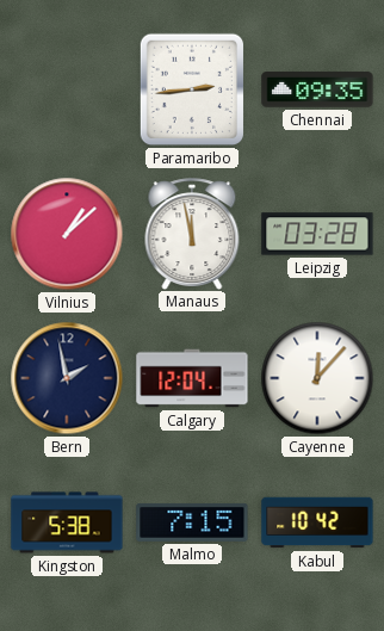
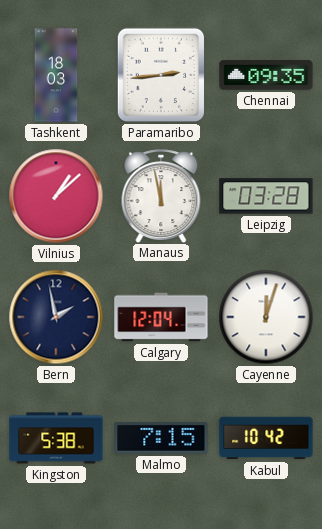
Tashkent: none -> 18:03
Cayenne: 12:07 -> 12:03
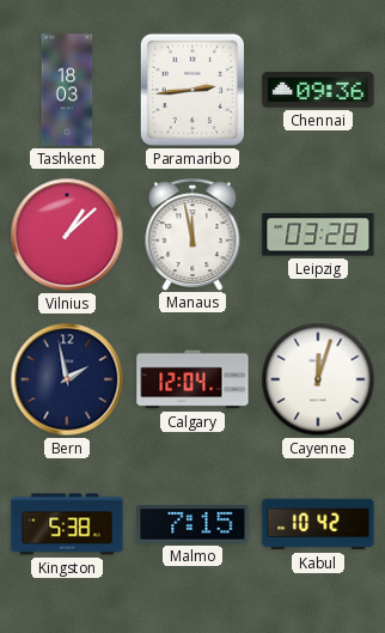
Chennai: 09:35 -> 09:36
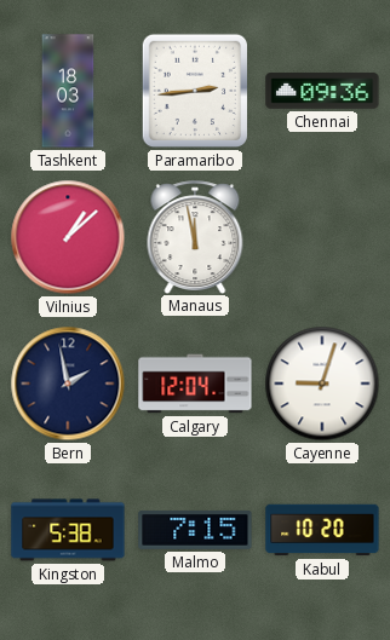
Leipzig: 03:28 -> none
Cayenne: 12:03 -> 9:03
Kabul: 10:42 -> 10:20
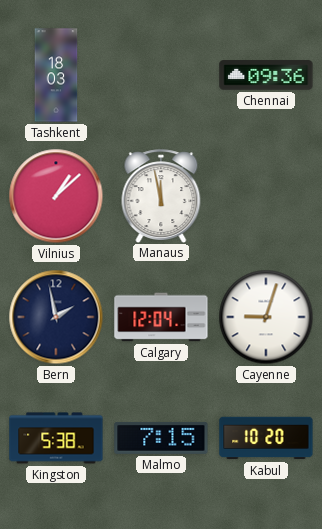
Paramaribo: 2:44 -> none
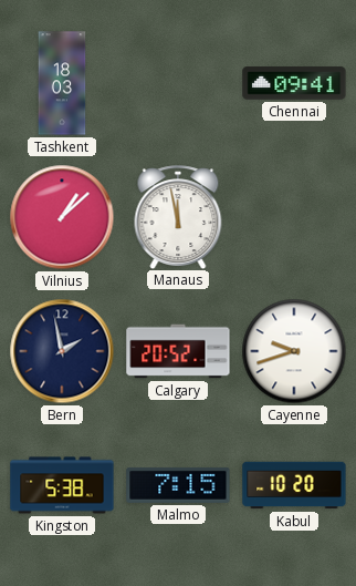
Chennai: 09:36 -> 09:41
Calgary: 12:04 -> 20:52
Cayenne: 9:03 -> 9:42
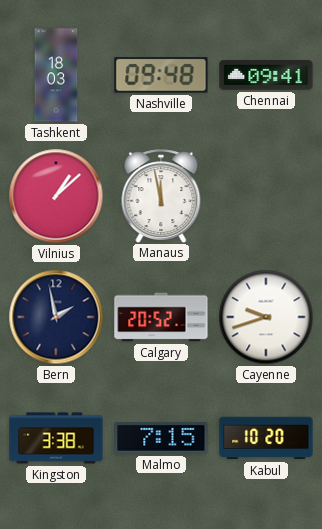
Nashville: none -> 09:48
Kingston: 5:38 -> 3:38
